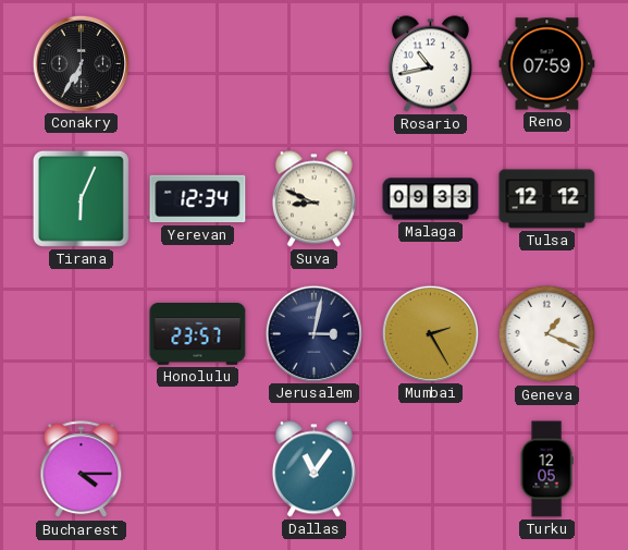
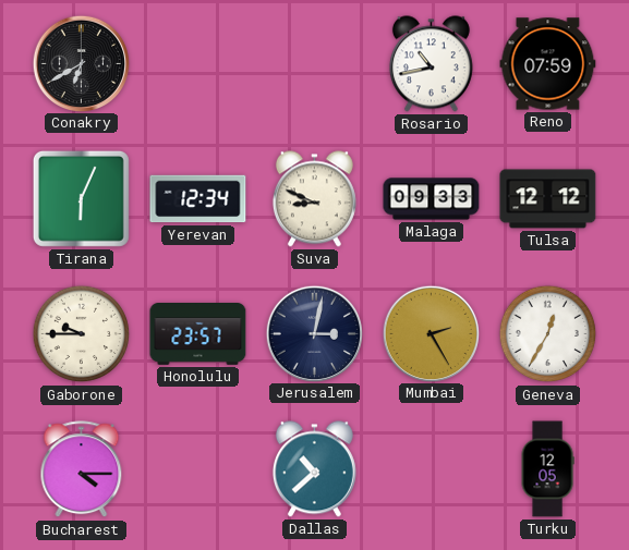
Conakry: 6:35 -> 6:40
Gaborone: none -> 9:45
Geneva: 1:19 -> 12:35
Dallas: 11:06 -> 10:38
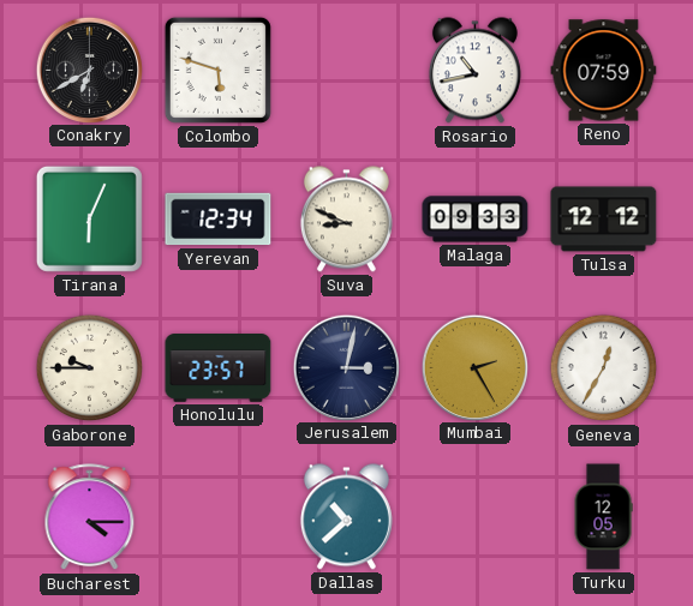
Colombo: none -> 5:48
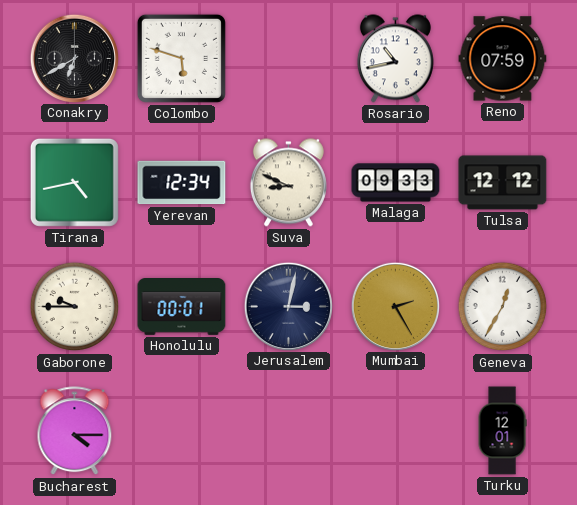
Tirana: 6:04 -> 4:43
Honolulu: 23:57 -> 00:01
Dallas: 10:38 -> none
Turku: 12:05 -> 12:01
